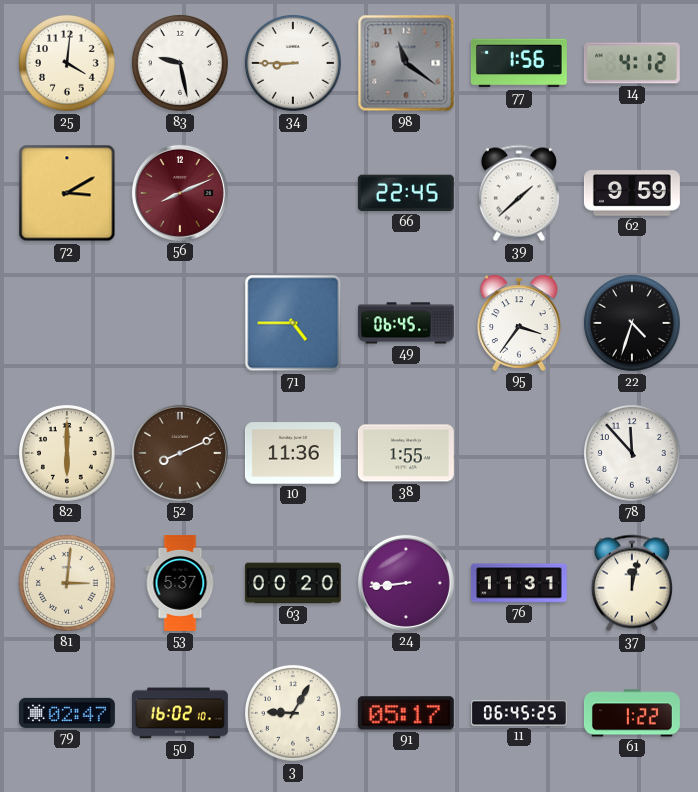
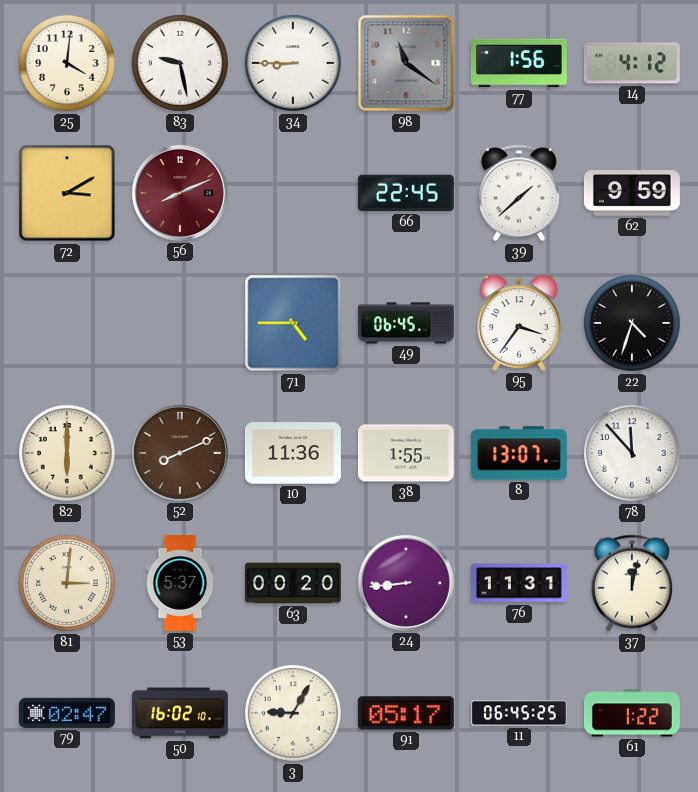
8: none -> 13:07
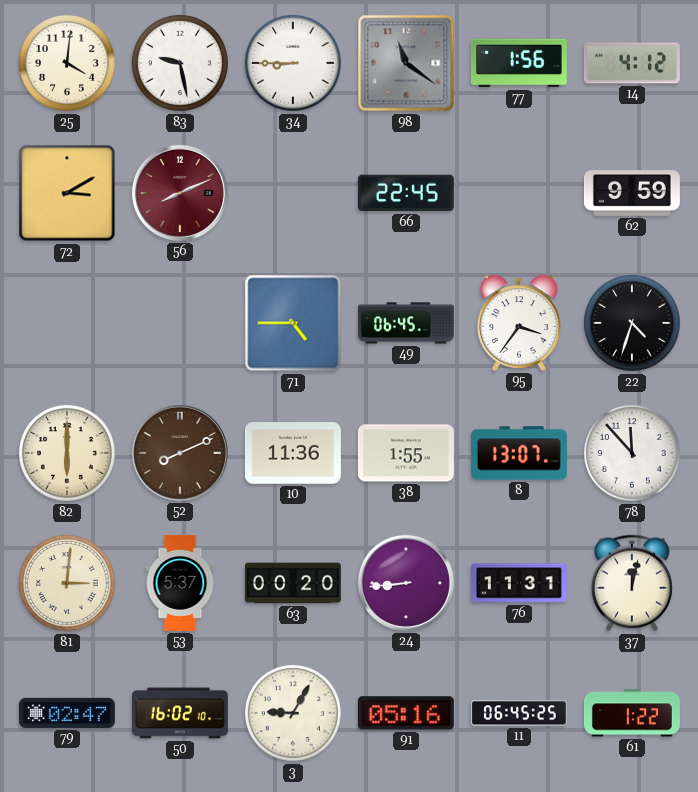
39: 1:38 -> none
91: 05:17 -> 05:16
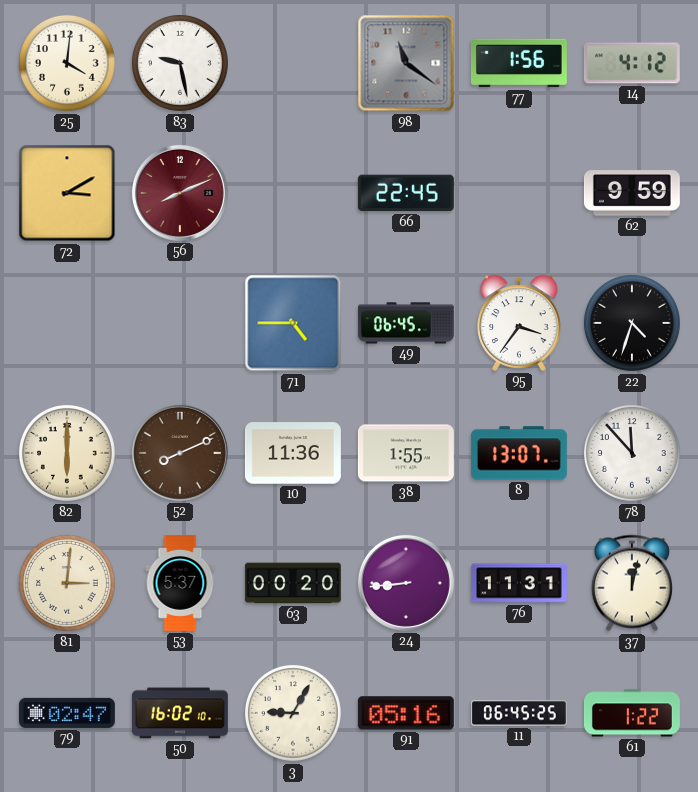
34: 8:45 -> none
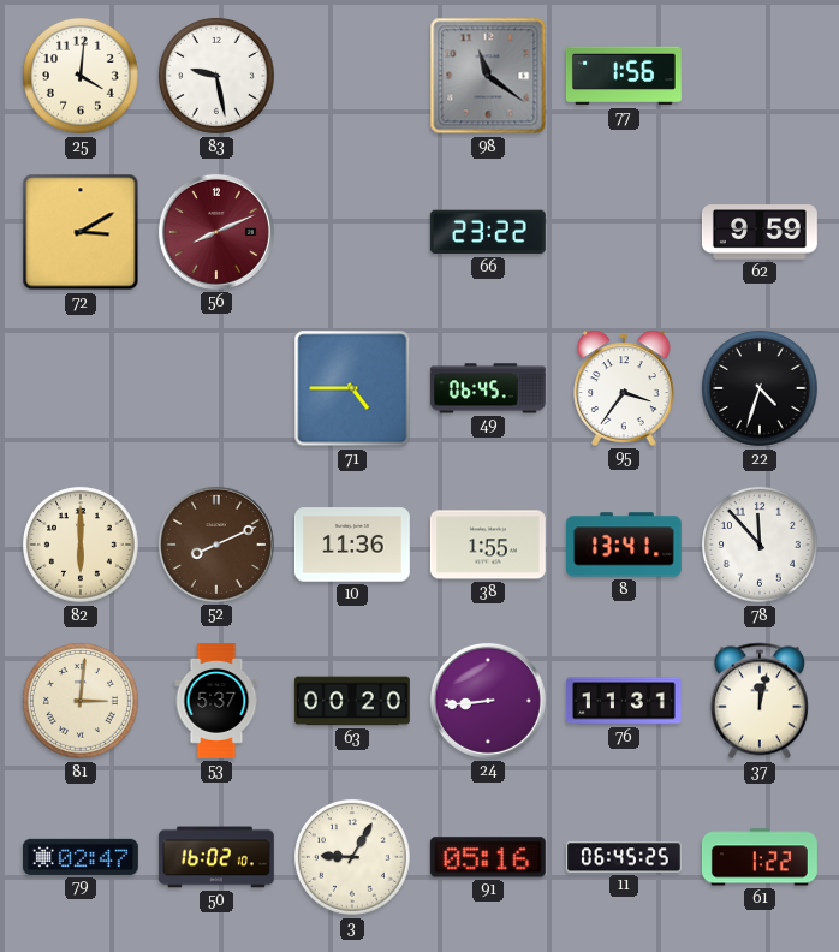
14: 4:12 -> none
66: 22:45 -> 23:22
8: 13:07 -> 13:41
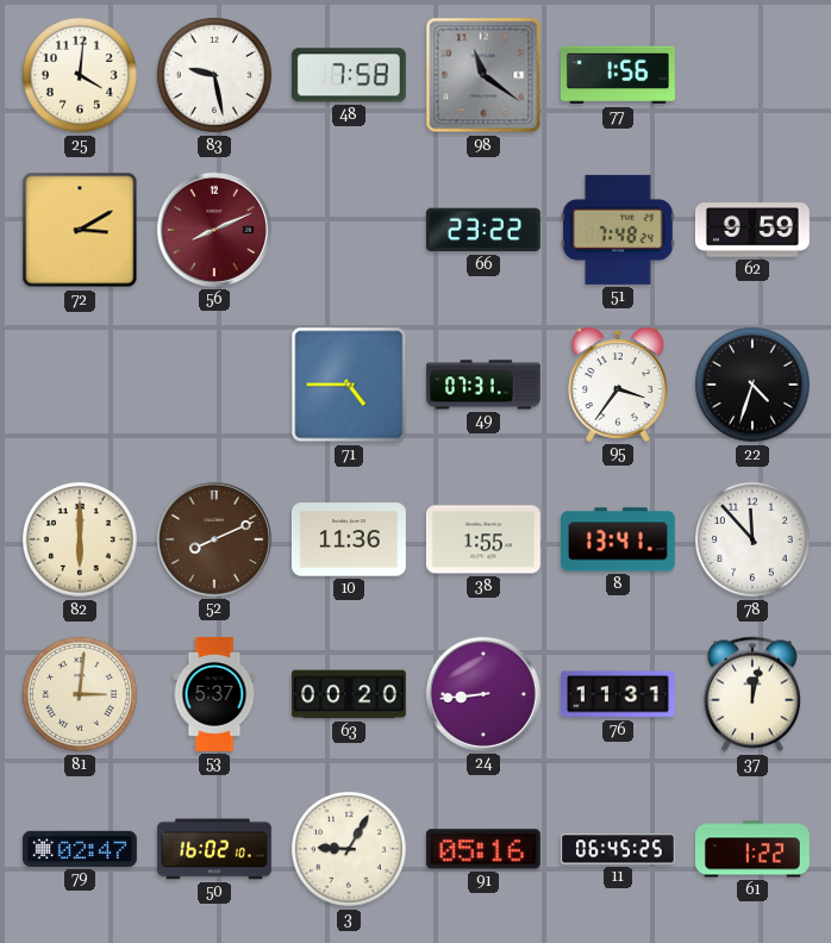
48: none -> 7:58
51: none -> 7:48
49: 06:45 -> 07:31
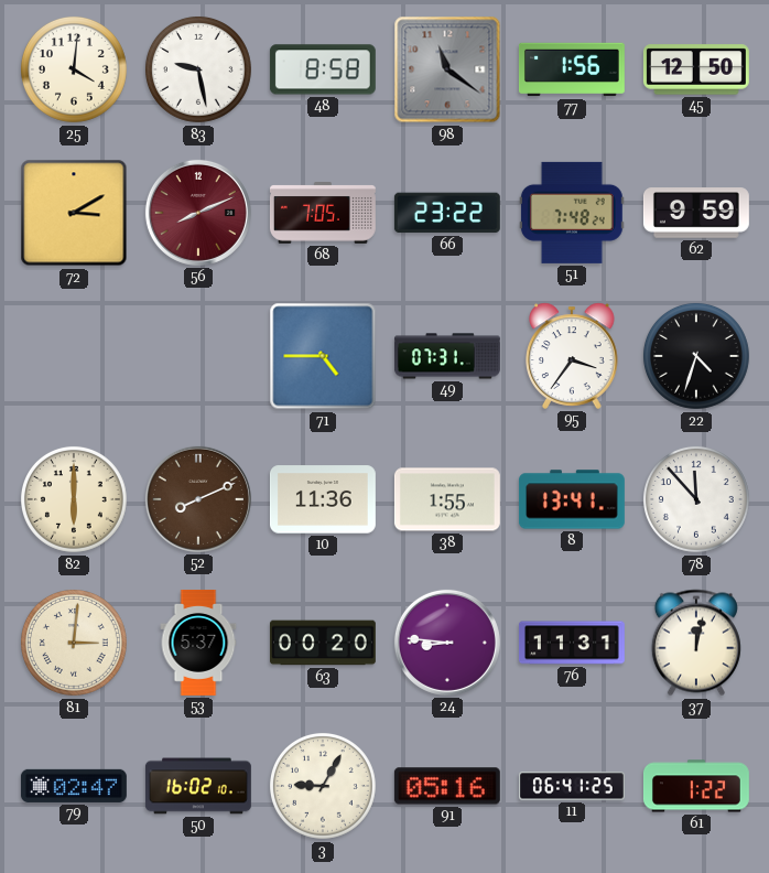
48: 7:58 -> 8:58
45: none -> 12:50
68: none -> 7:05
24: 8:44 -> 8:46
11: 06:45 -> 06:41
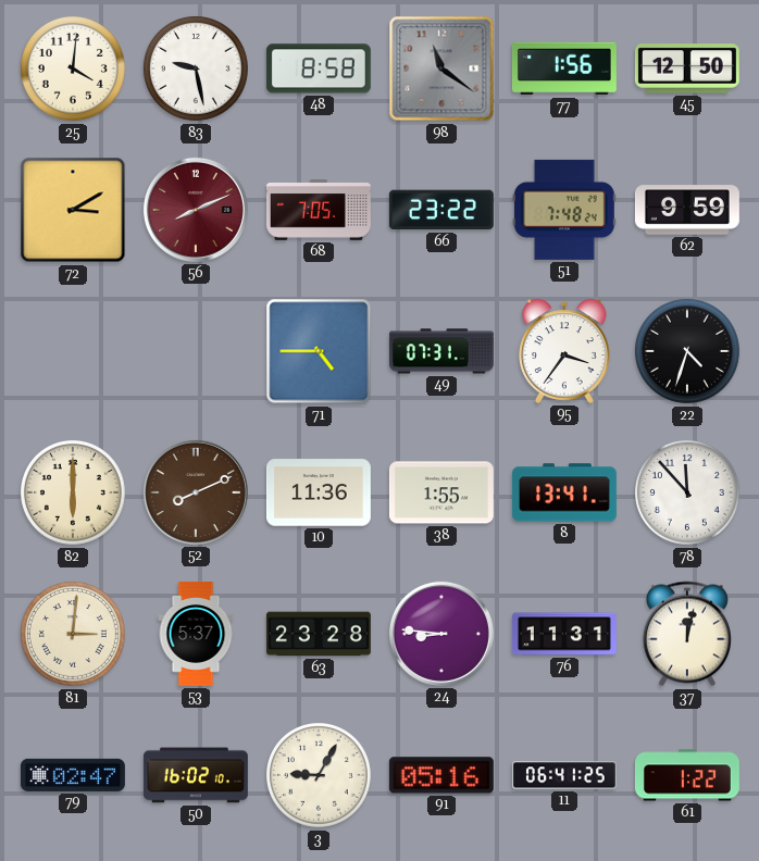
63: 00:20 -> 23:28
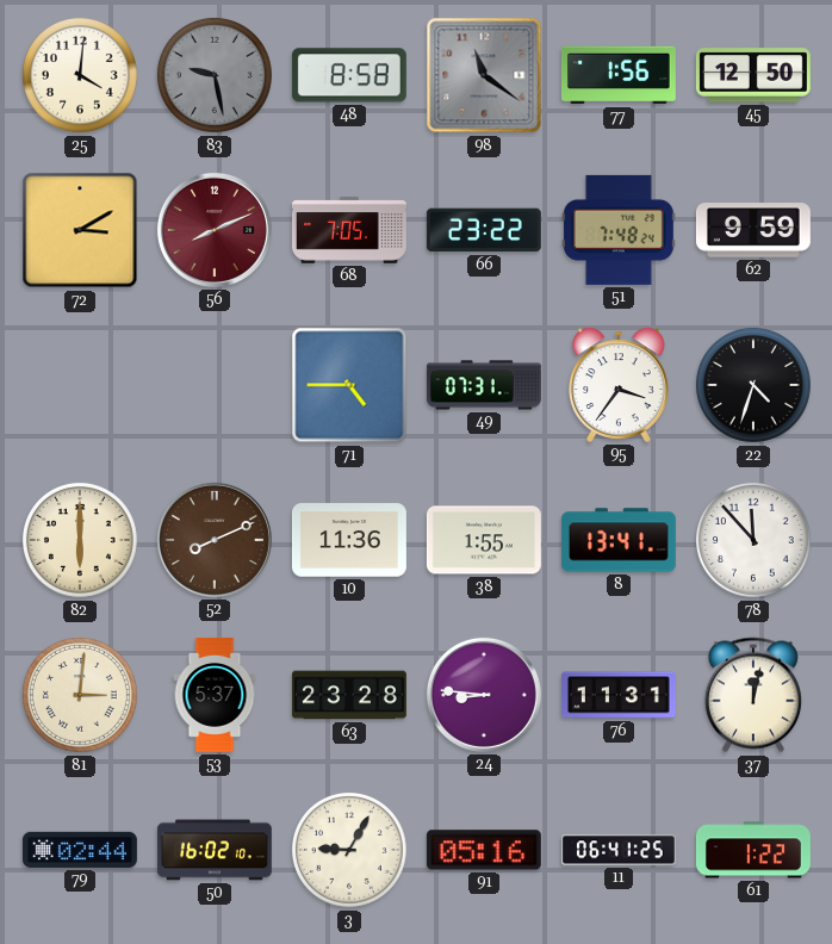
83 dial: white -> grey
79: 02:47 -> 02:44
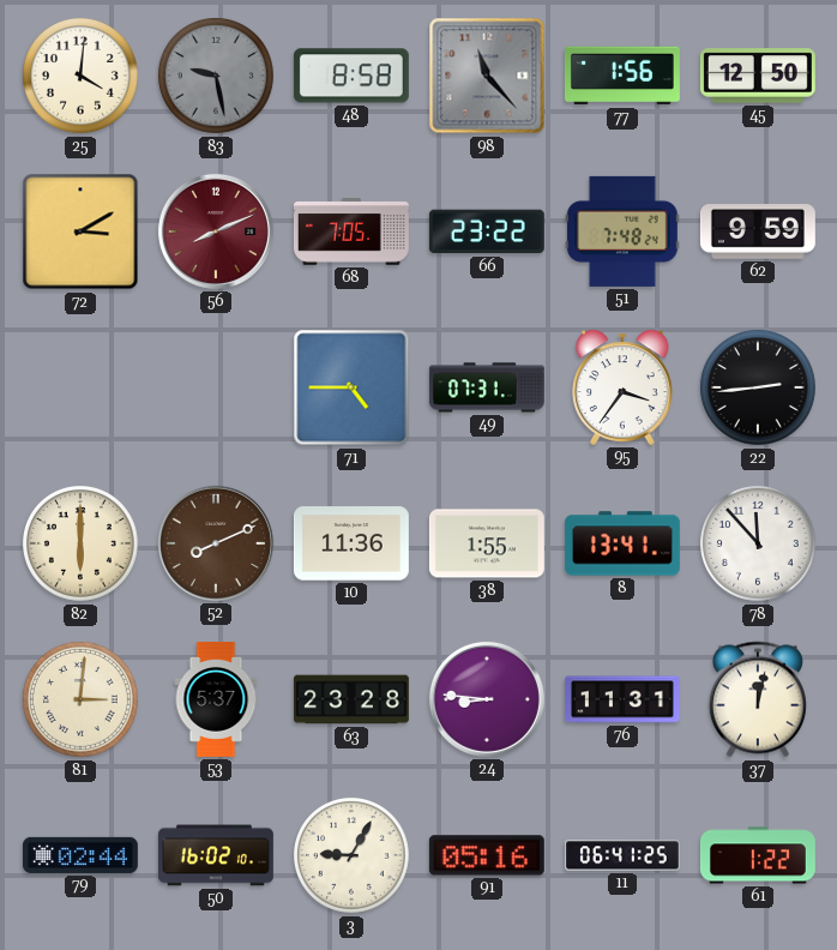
98: 11:21 -> 11:23
22: 4:33 -> 2:44
